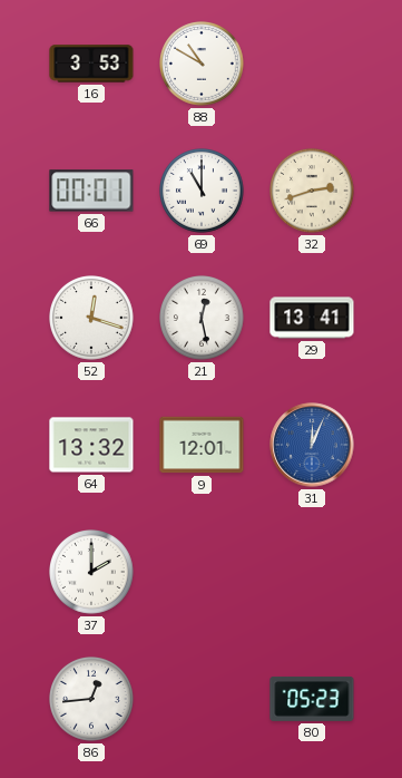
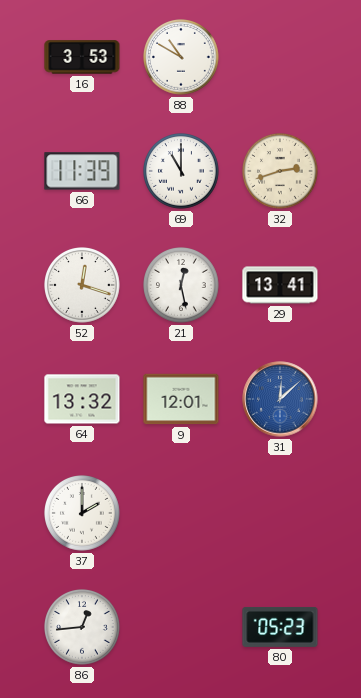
66: 00:01 -> 11:39
31: 12:04 -> 12:08
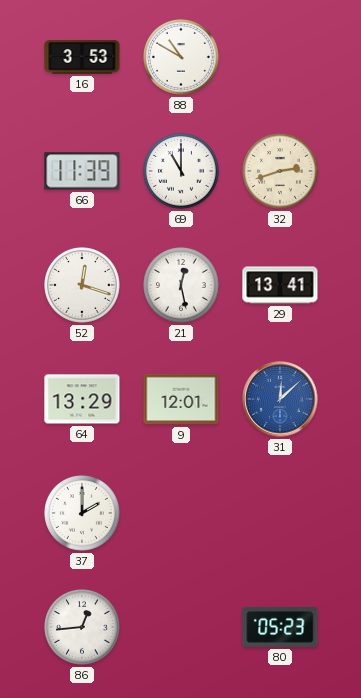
64: 13:32 -> 13:29
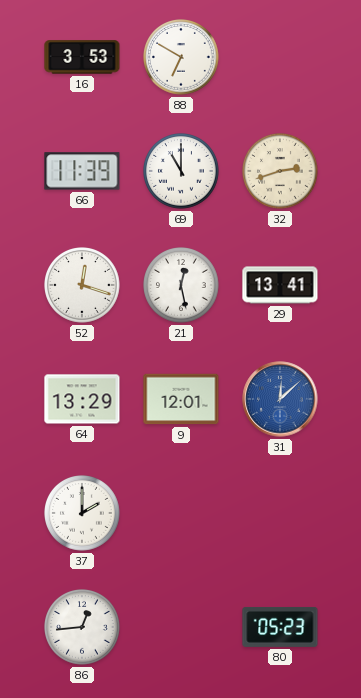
88: 10:50 -> 6:50
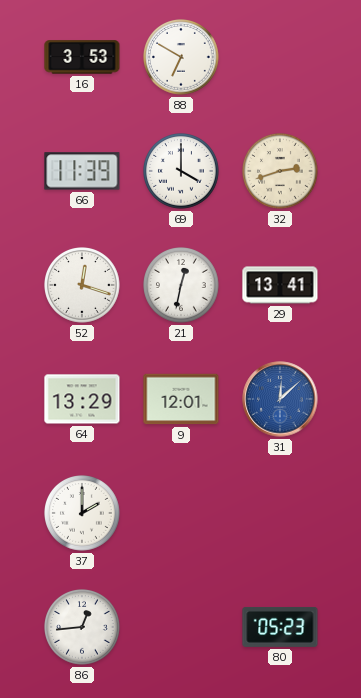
69: 11:00 -> 4:00
21: 12:28 -> 12:32
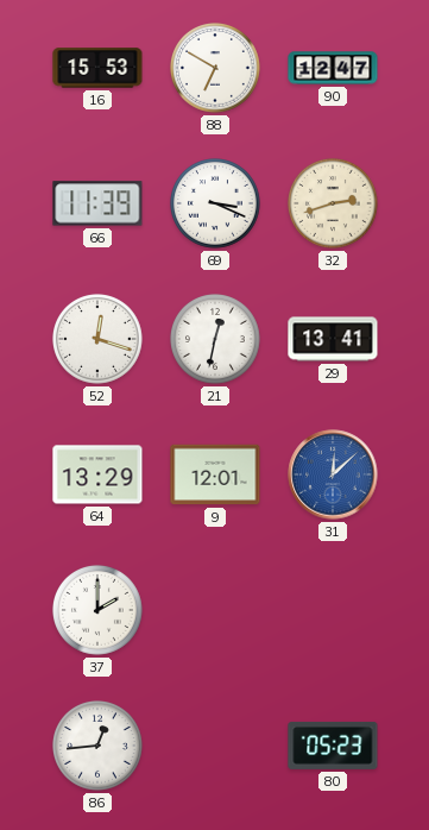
16: 3:53 -> 15:53
90: none -> 12:47
69: 4:00 -> 3:19
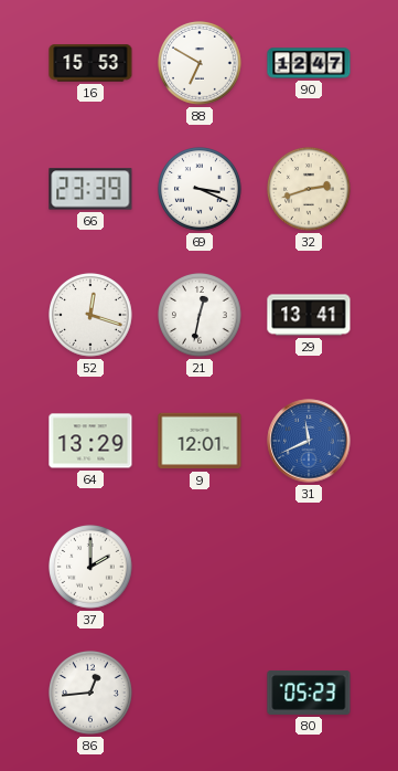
66: 11:39 -> 23:39
31: 12:08 -> 11:41
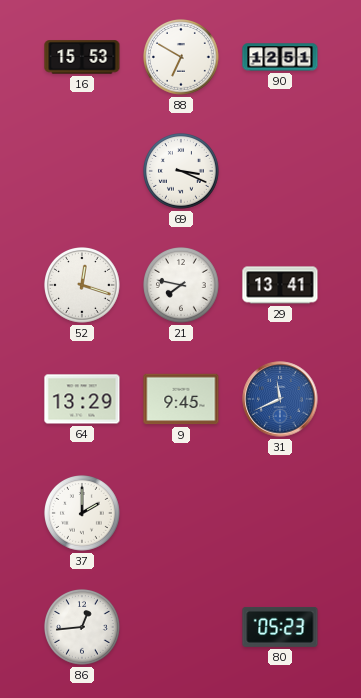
90: 12:47 -> 12:51
66: 23:39 -> none
32: 2:42 -> none
21: 12:32 -> 7:47
9: 12:01 -> 9:45
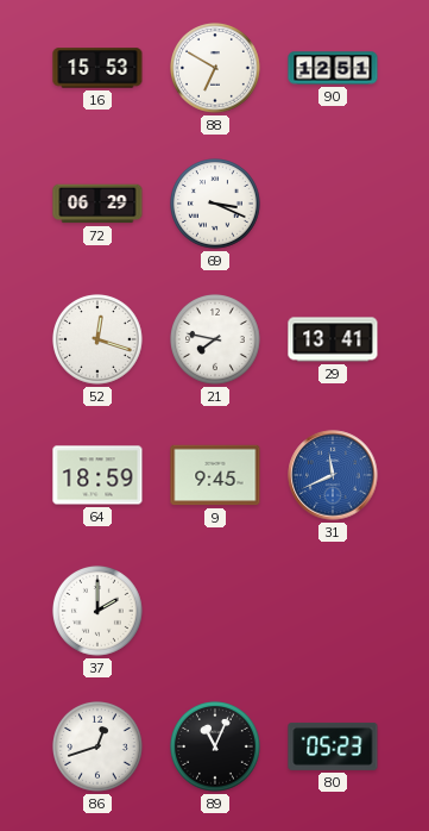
72: none -> 06:29
64: 13:29 -> 18:59
86: 12:44 -> 12:42
89: none -> 11:04
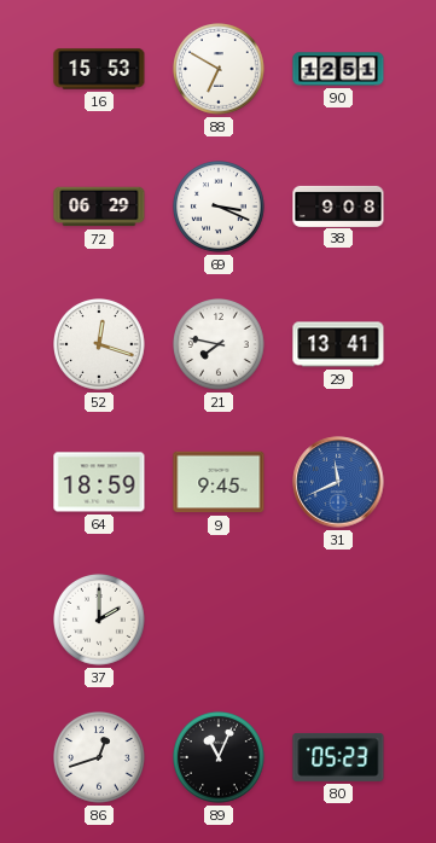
38: none -> 9:08
